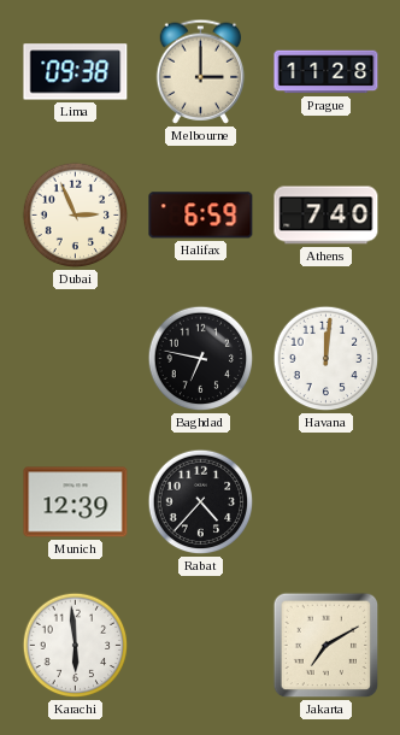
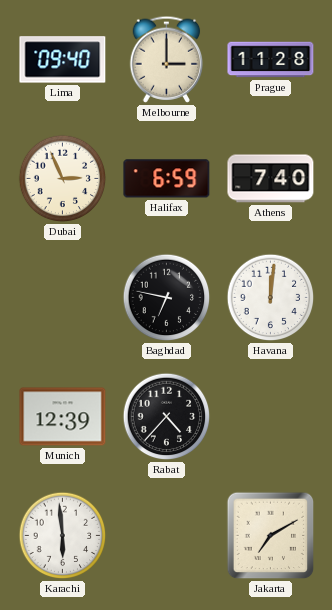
Lima: 09:38 -> 09:40
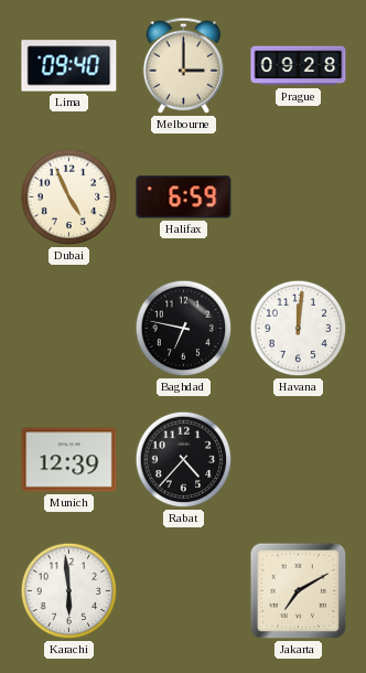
Prague: 11:28 -> 09:28
Dubai: 2:56 -> 4:56
Athens: 7:40 -> none
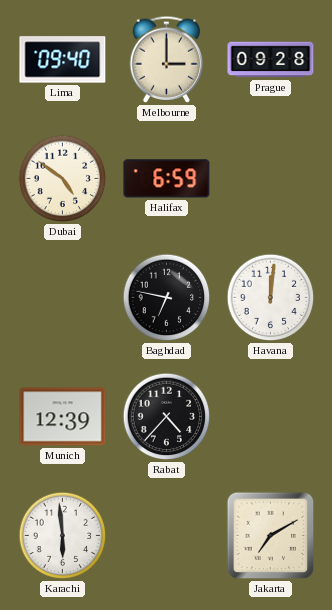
Dubai: 4:56 -> 4:51
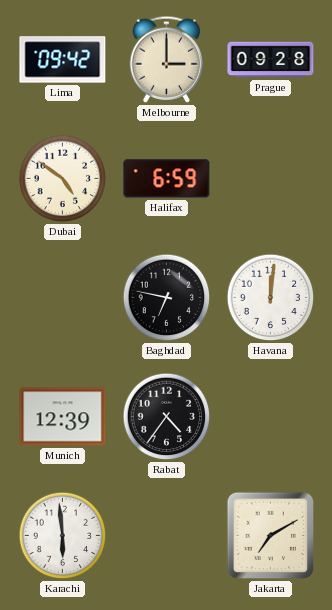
Lima: 09:40 -> 09:42
Rabat: 4:37 -> 4:36
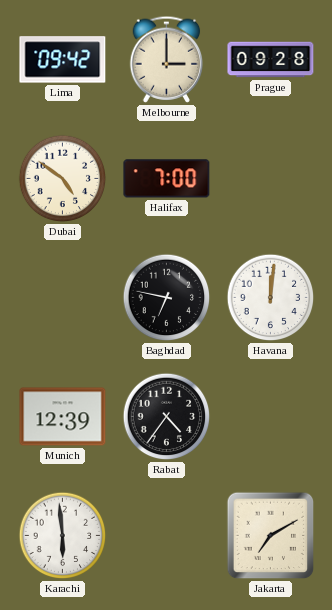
Halifax: 6:59 -> 7:00
